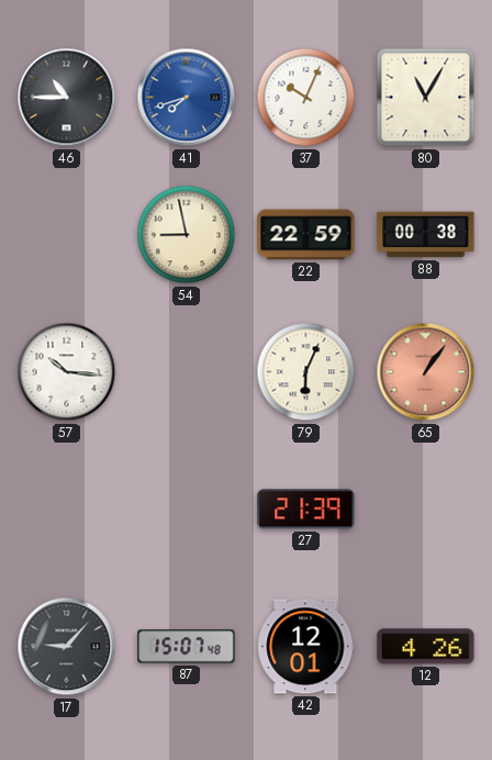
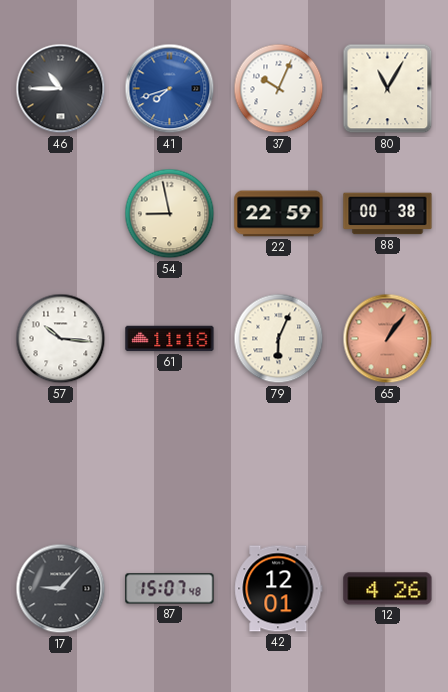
61: none -> 11:18
27: 21:39 -> none
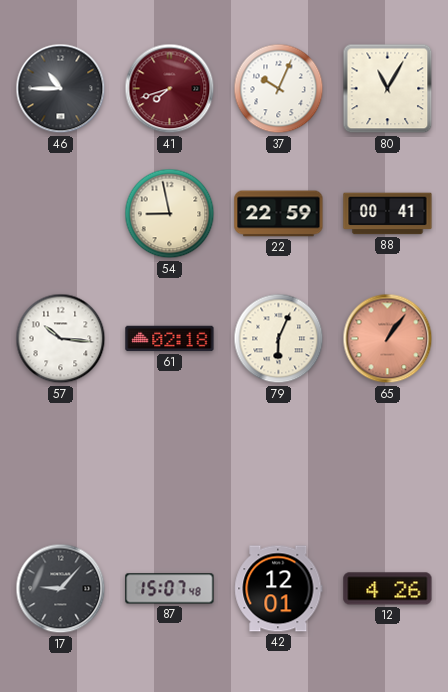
41 dial: blue -> burgundy
88: 00:38 -> 00:41
61: 11:18 -> 02:18
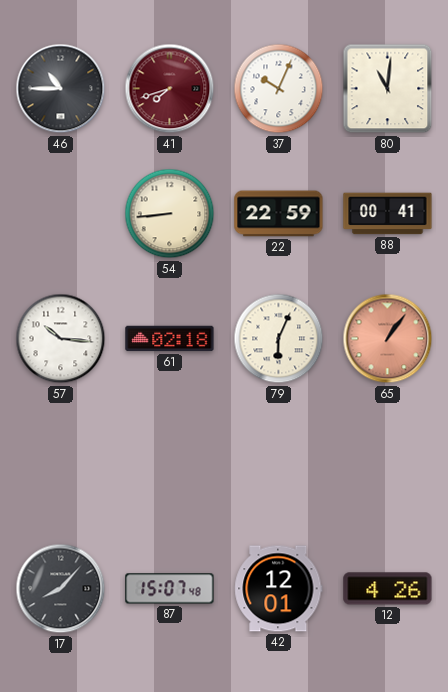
80: 11:05 -> 11:01
54: 8:58 -> 8:44
17: 9:07 -> 8:07
